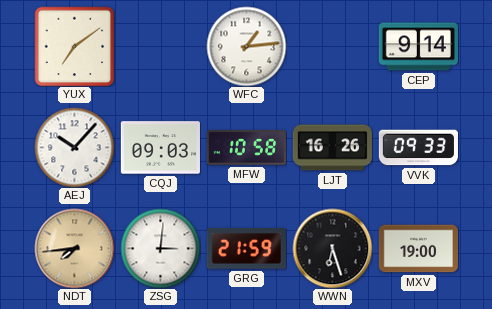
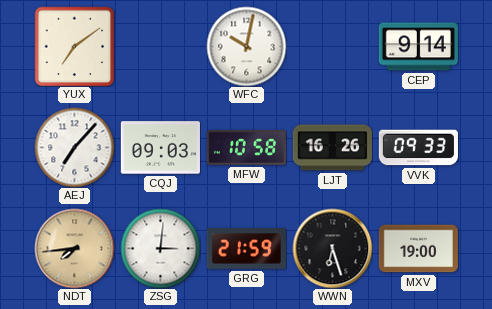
WFC: 1:14 -> 10:02
AEJ: 10:07 -> 7:07
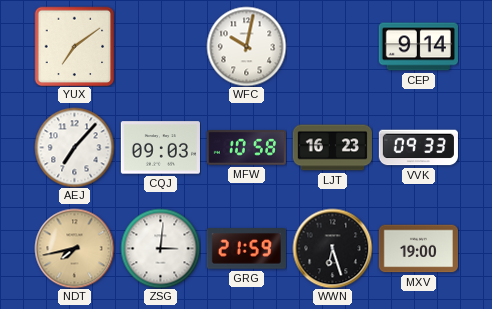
LJT: 16:26 -> 16:23
NDT: 7:44 -> 7:43
